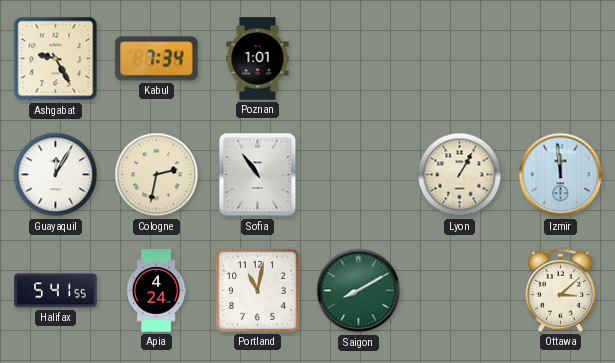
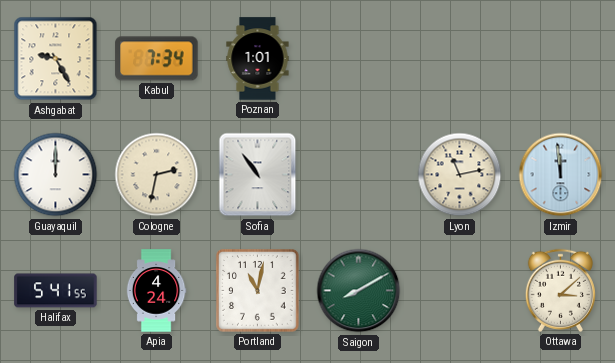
Guayaquil: 12:05 -> 12:00
Lyon: 1:05 -> 11:13
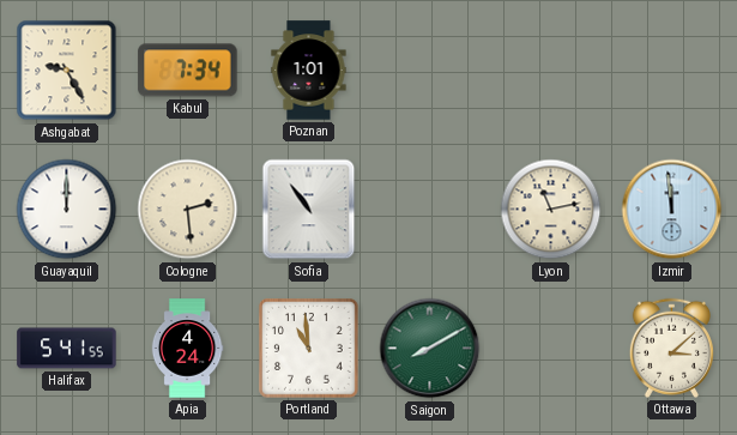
Cologne: 2:32 -> 2:29
Portland: 11:02 -> 10:59
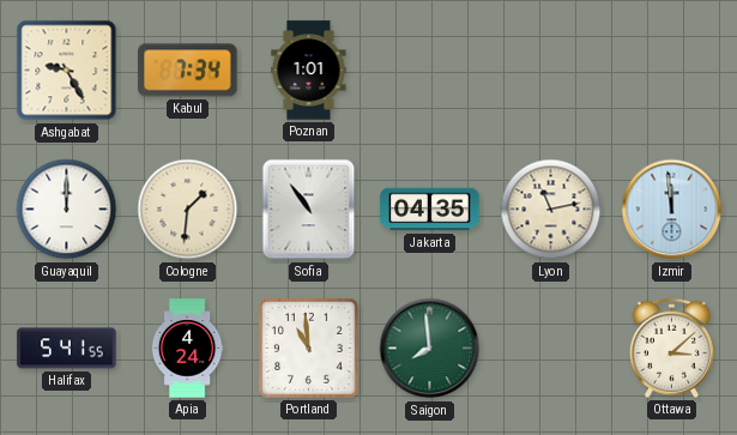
Cologne: 2:29 -> 1:31
Jakarta: none -> 04:35
Saigon: 8:10 -> 7:59
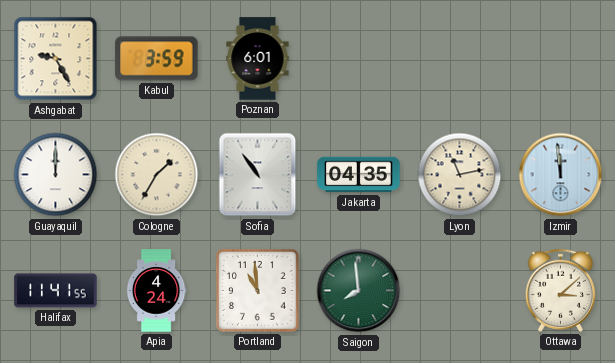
Kabul: 7:34 -> 3:59
Poznan: 1:01 -> 6:01
Cologne: 1:31 -> 1:35
Halifax: 5:41 -> 11:41
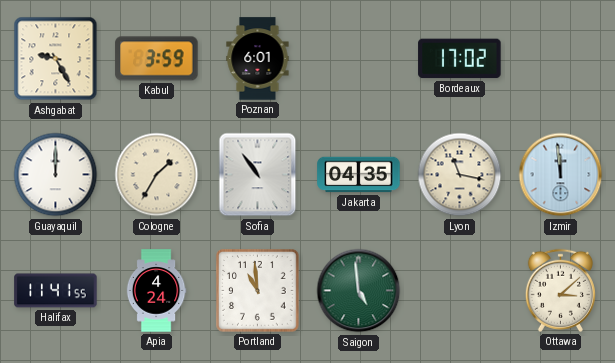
Bordeaux: none -> 17:02
Lyon: 11:13 -> 11:17
Saigon: 7:59 -> 4:59
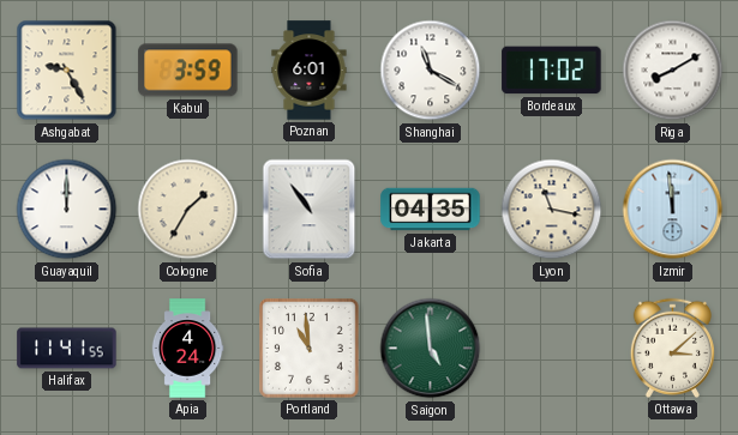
Shanghai: none -> 11:20
Riga: none -> 8:10
